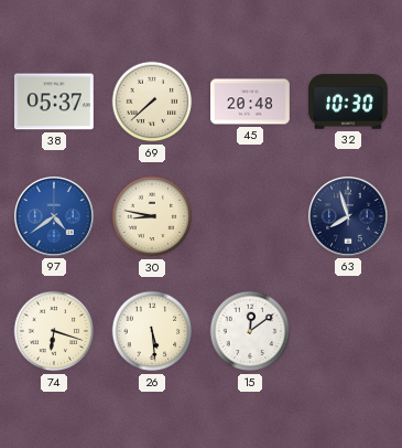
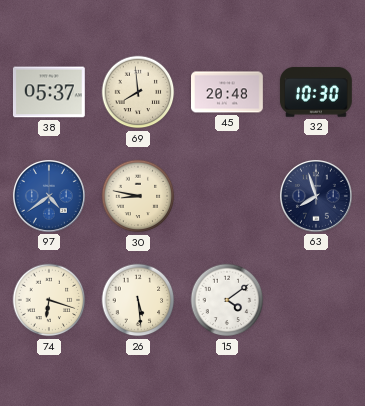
69: 7:38 -> 7:59
15: 12:09 -> 4:09
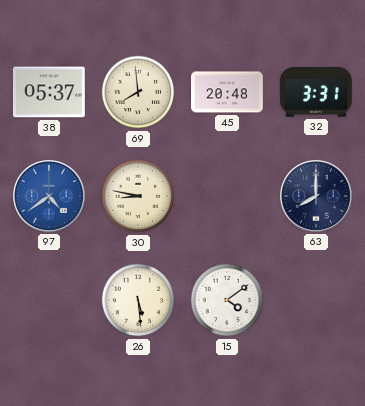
32: 10:30 -> 3:31
63: 7:57 -> 8:00
74: 6:18 -> none
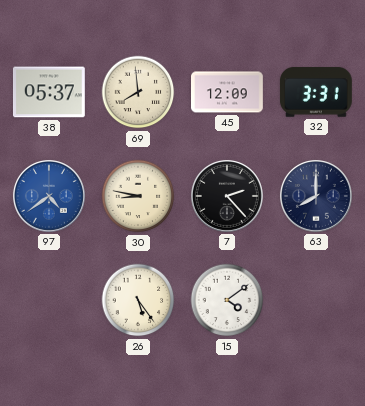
45: 20:48 -> 12:09
7: none -> 2:23
26: 5:29 -> 5:24
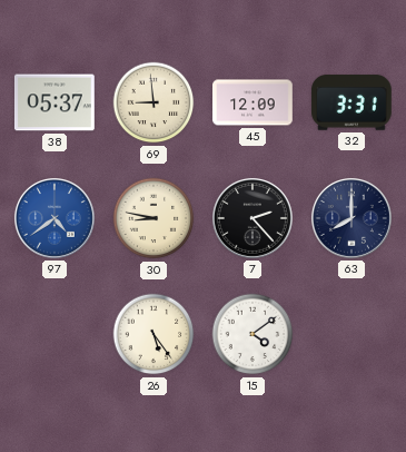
69: 7:59 -> 8:59
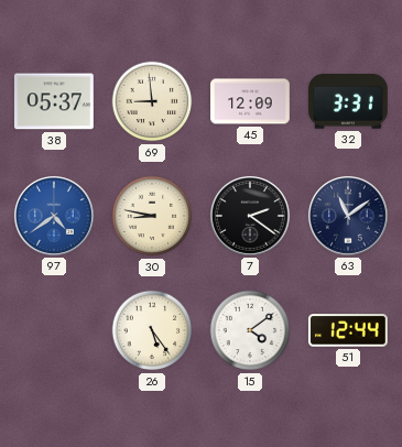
7: 2:23 -> 2:21
63: 8:00 -> 11:09
51: none -> 12:44
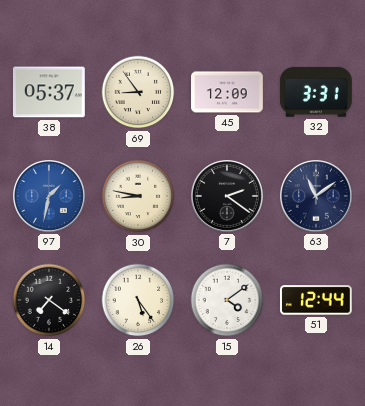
69: 8:59 -> 8:54
97: 4:39 -> 1:32
14: none -> 7:21
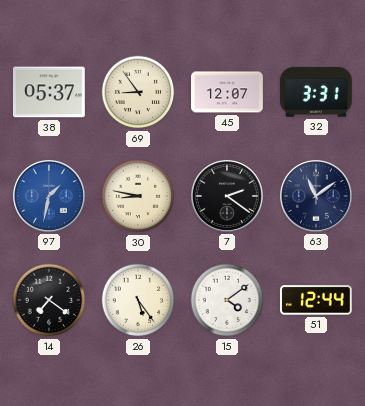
45: 12:09 -> 12:07
